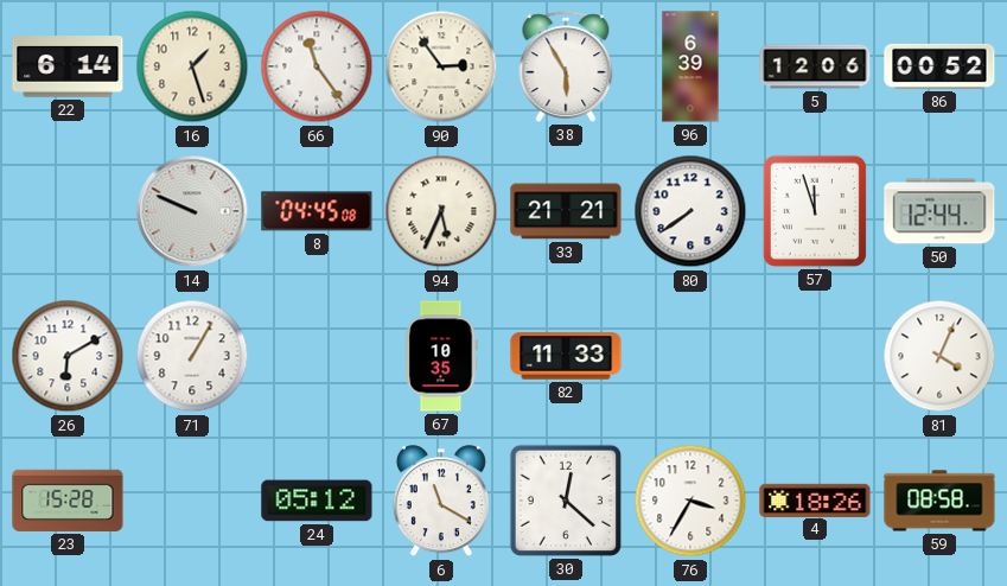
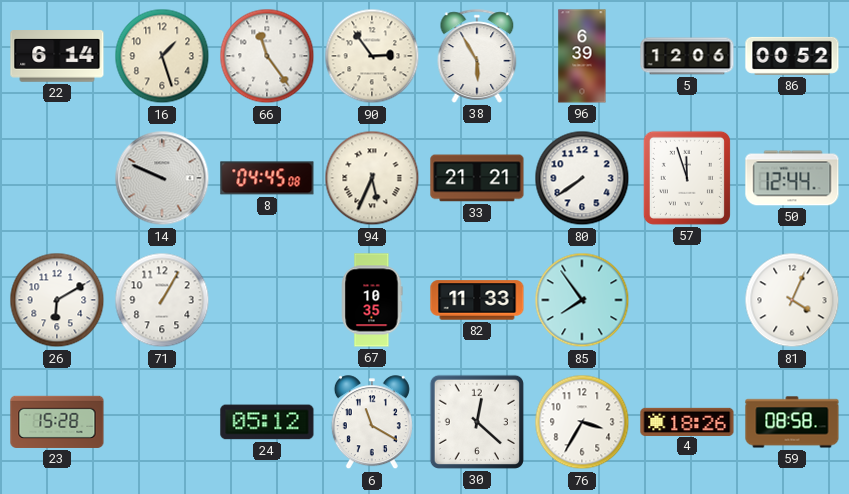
85: none -> 7:54
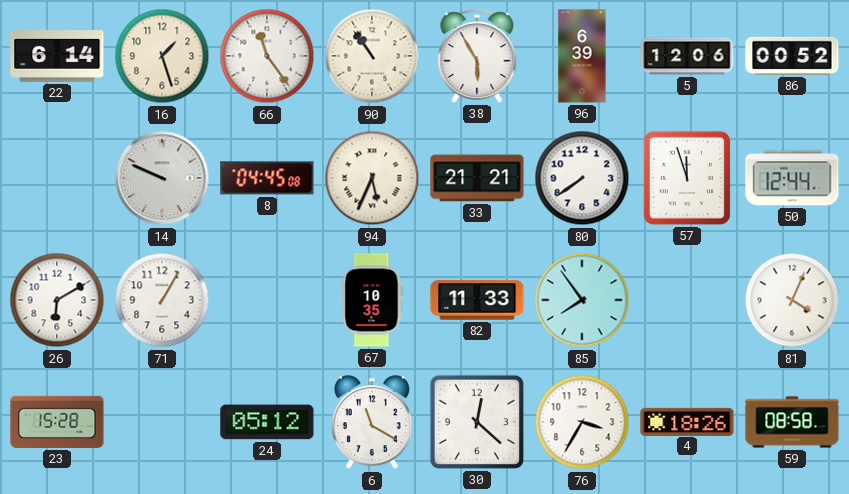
90: 2:54 -> 10:54
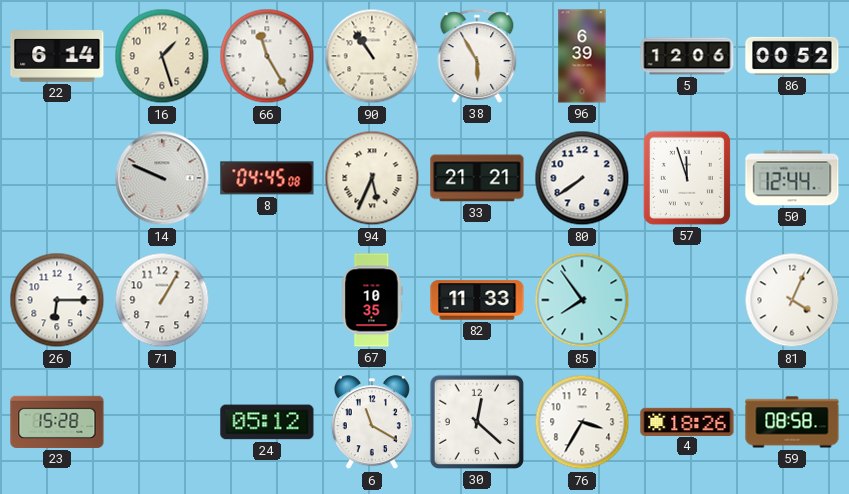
66: 11:24 -> 11:25
26: 6:10 -> 6:15
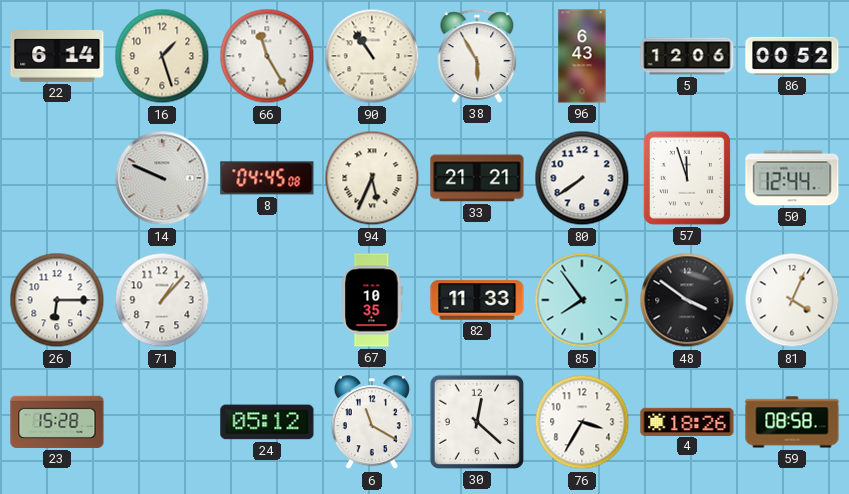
96: 6:39 -> 6:43
71: 1:05 -> 1:07
48: none -> 3:51
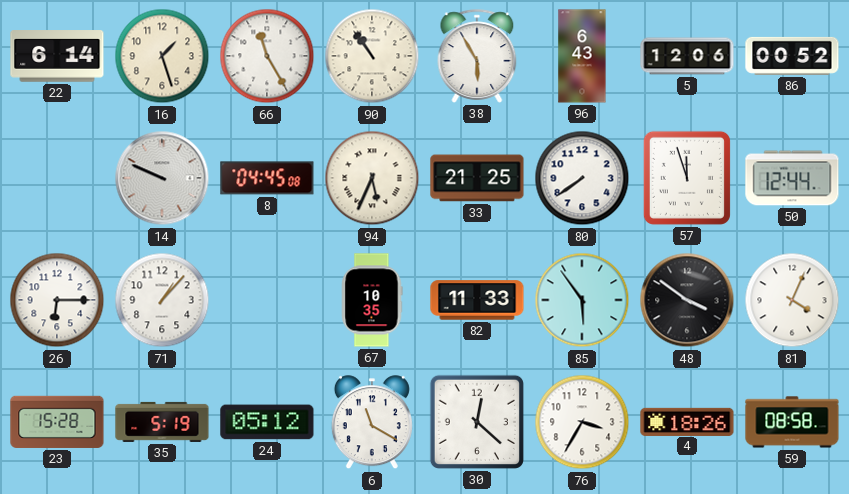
33: 21:21 -> 21:25
85: 7:54 -> 5:54
35: none -> 5:19
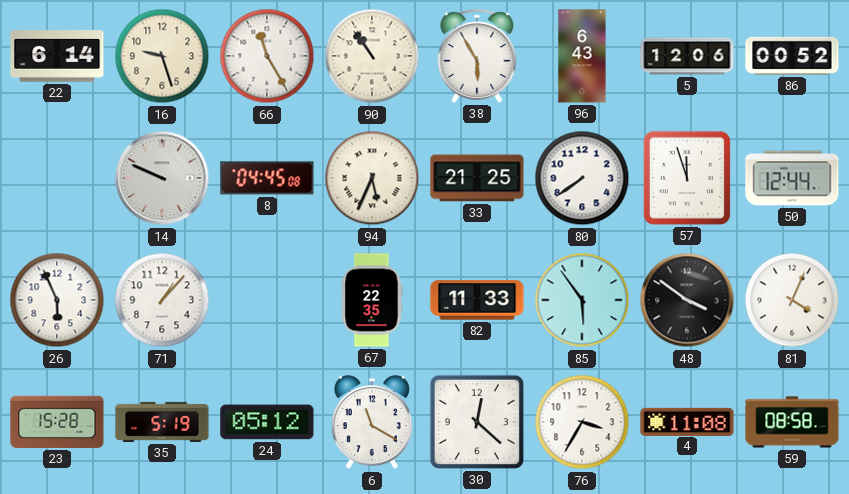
16: 1:27 -> 9:27
26: 6:15 -> 5:56
67: 10:35 -> 22:35
4: 18:26 -> 11:08
